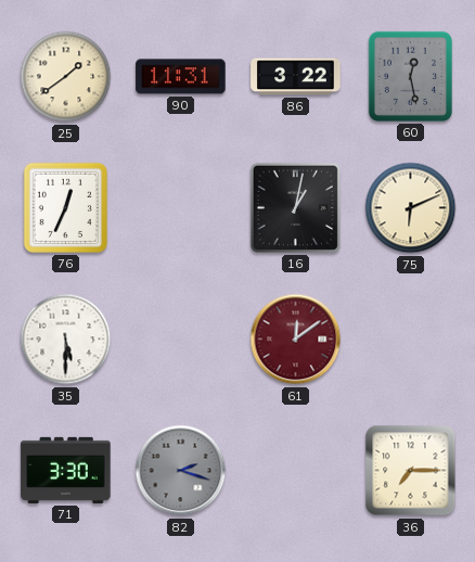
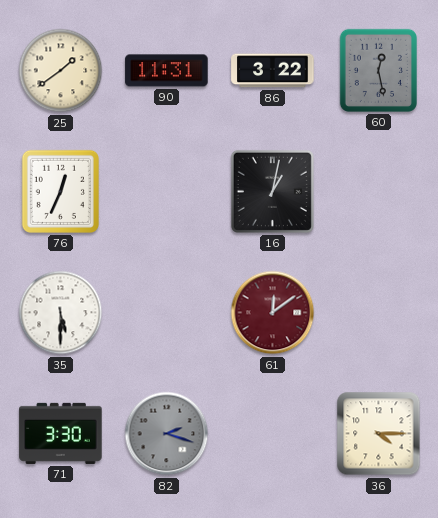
75: 6:11 -> none
36: 7:15 -> 4:15
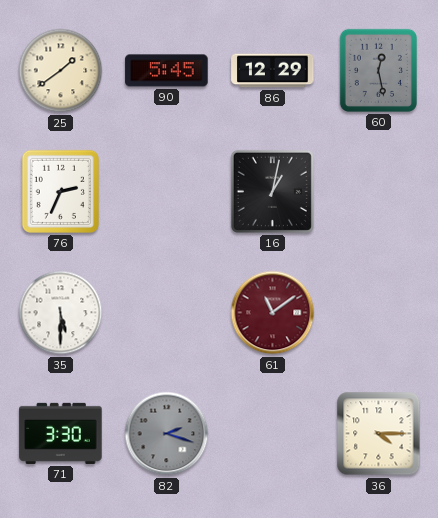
90: 11:31 -> 5:45
86: 3:22 -> 12:29
76: 12:34 -> 2:34
61: 12:09 -> 11:09
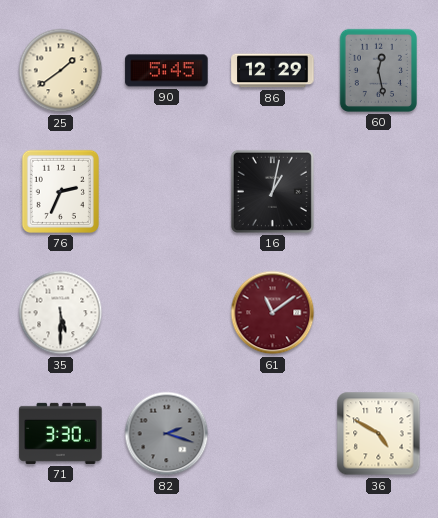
36: 4:15 -> 4:50
